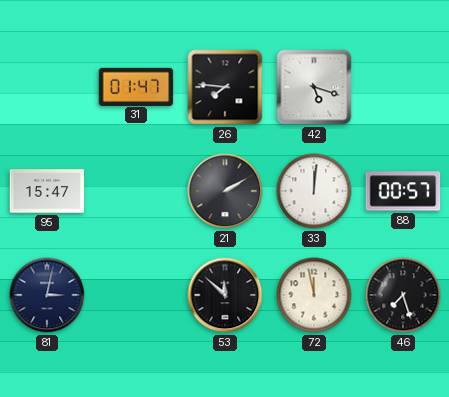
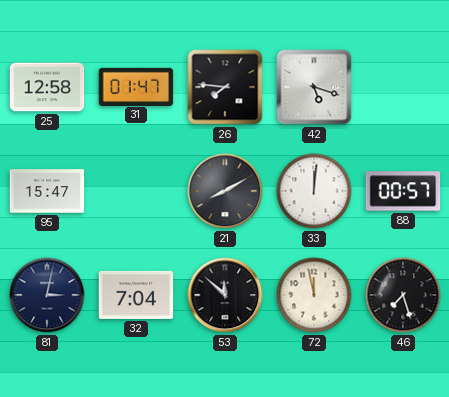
25: none -> 12:58
21: 2:10 -> 8:10
32: none -> 7:04
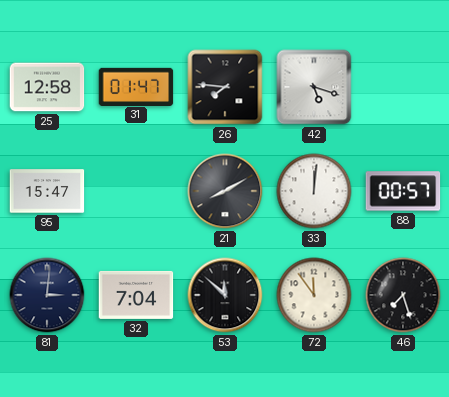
81: 3:02 -> 3:01
72: 11:58 -> 11:54
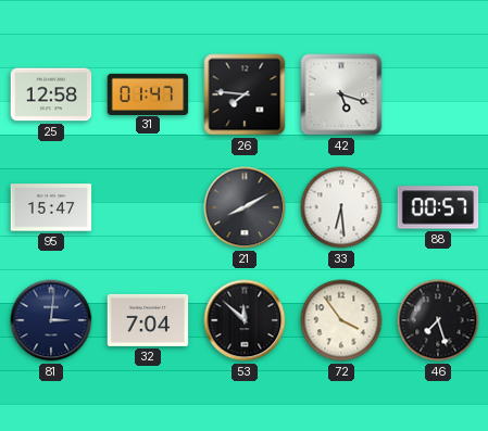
33: 12:01 -> 6:29
72: 11:54 -> 3:54
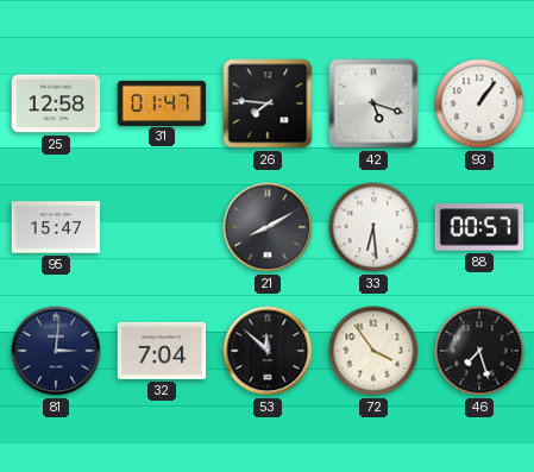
93: none -> 1:06
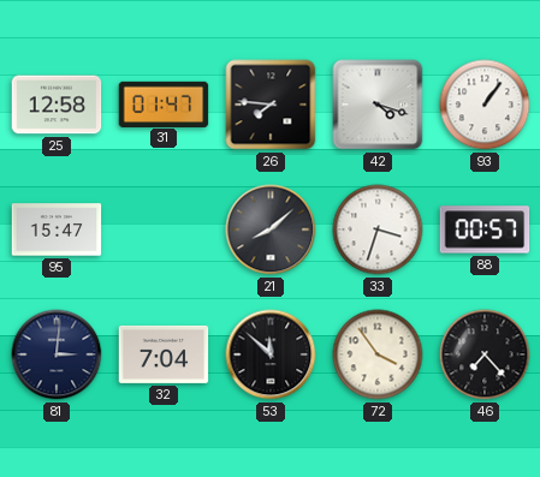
42: 5:18 -> 4:18
21: 8:10 -> 8:08
33: 6:29 -> 3:33
46: 7:27 -> 7:23
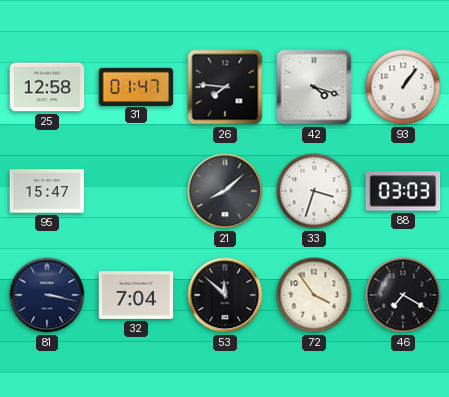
88: 00:57 -> 03:03
81: 3:01 -> 3:17
46: 7:23 -> 7:20
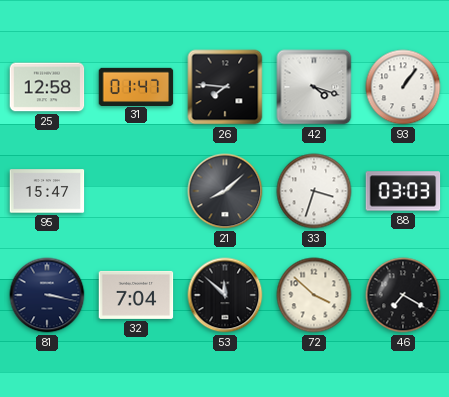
72: 3:54 -> 3:52
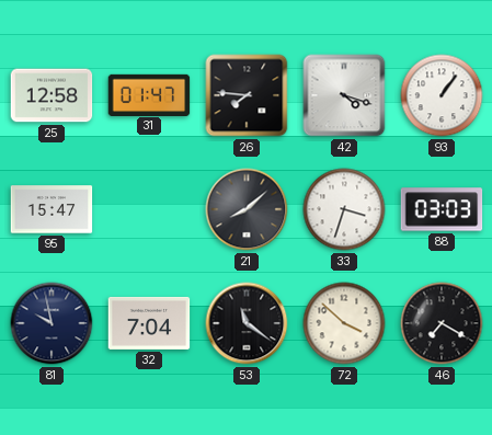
81: 3:17 -> 9:58
53: 11:52 -> 11:21
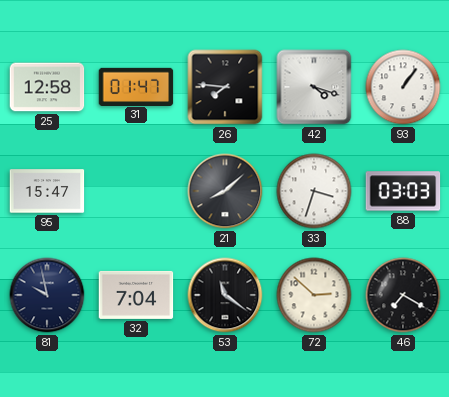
72: 3:52 -> 2:52
